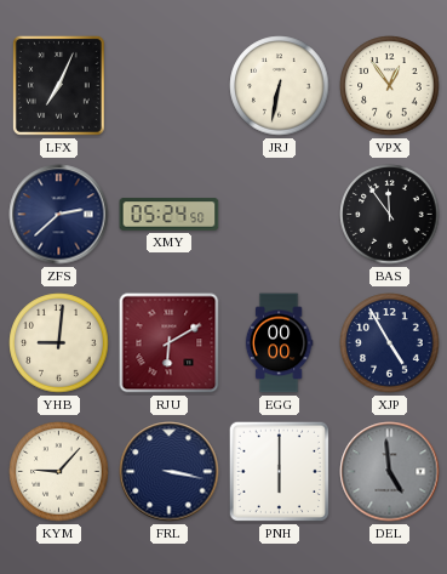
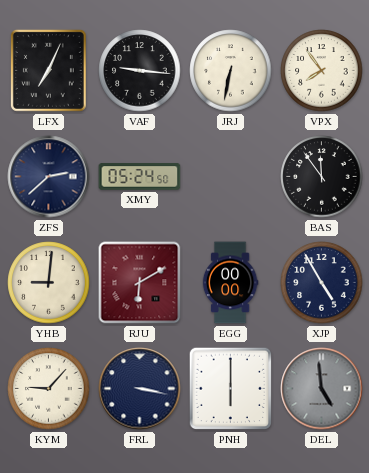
VAF: none -> 9:16
VPX: 12:54 -> 7:54
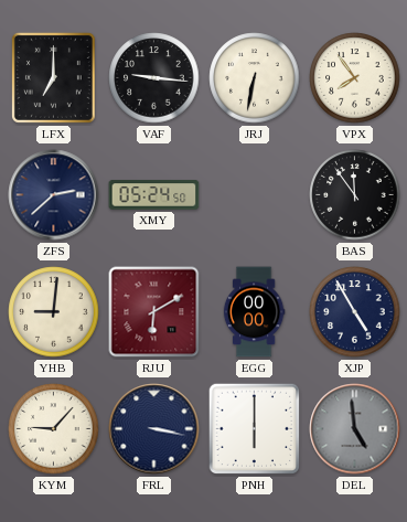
LFX: 7:04 -> 7:00
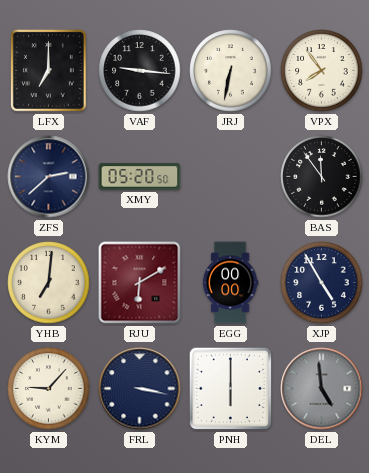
XMY: 05:24 -> 05:20
YHB: 9:01 -> 7:01
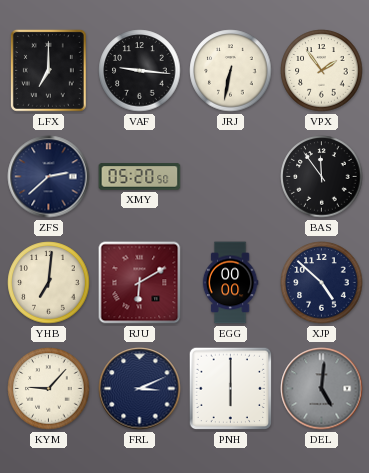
VPX: 7:54 -> 1:54
XJP: 4:55 -> 4:52
FRL: 3:17 -> 3:11
DEL: 4:59 -> 5:01
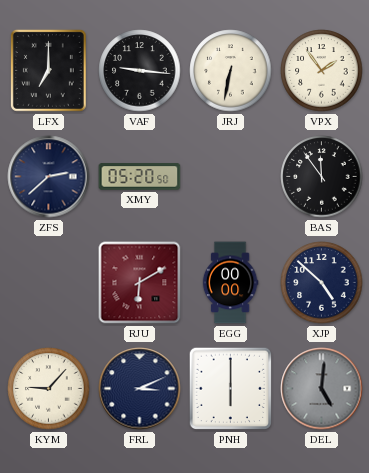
YHB: 7:01 -> none
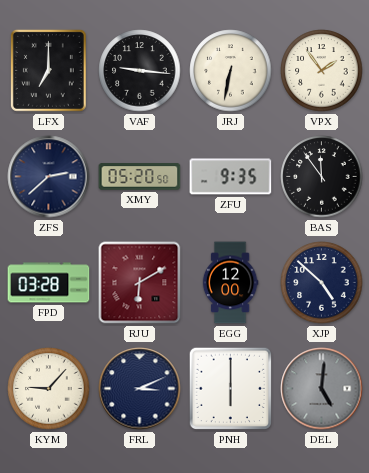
ZFU: none -> 9:35
FPD: none -> 03:28
EGG: 00:00 -> 12:00
